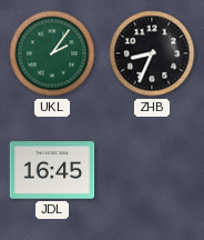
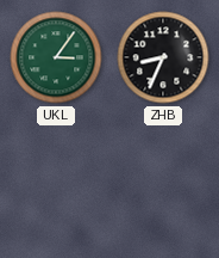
UKL: 2:06 -> 3:06
JDL: 16:45 -> none
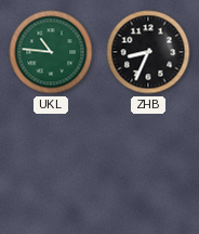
UKL: 3:06 -> 10:46
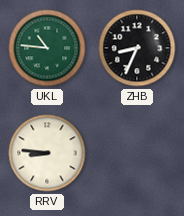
RRV: none -> 8:46
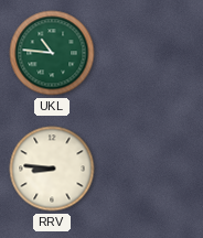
ZHB: 8:34 -> none
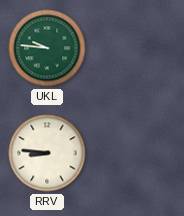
UKL: 10:46 -> 9:46
